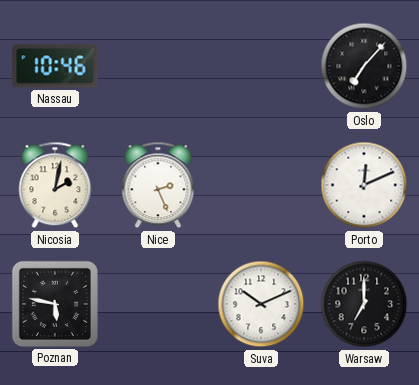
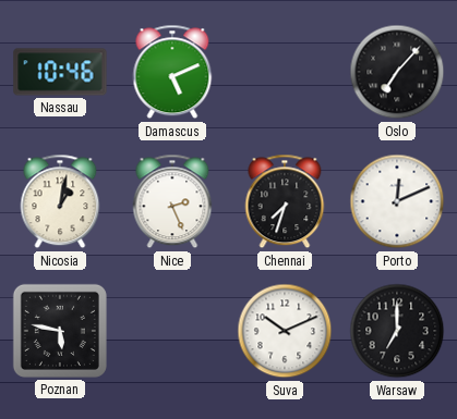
Damascus: none -> 5:11
Nicosia: 2:02 -> 1:02
Chennai: none -> 7:33
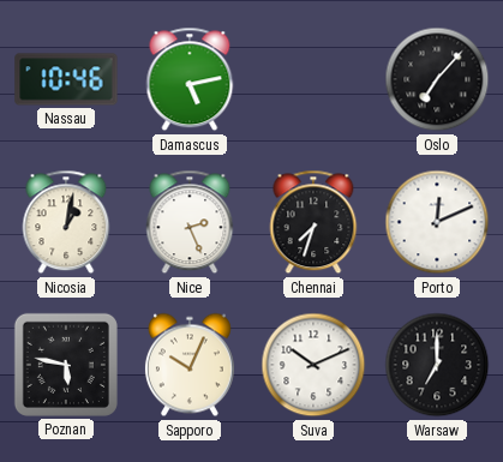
Damascus: 5:11 -> 5:13
Sapporo: none -> 10:04
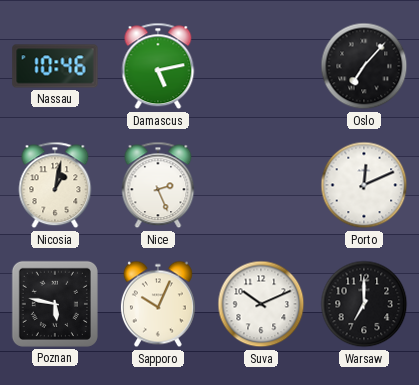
Chennai: 7:33 -> none
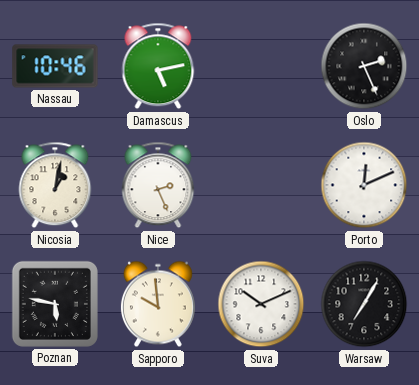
Oslo: 7:07 -> 2:26
Sapporo: 10:04 -> 9:59
Warsaw: 7:00 -> 7:05
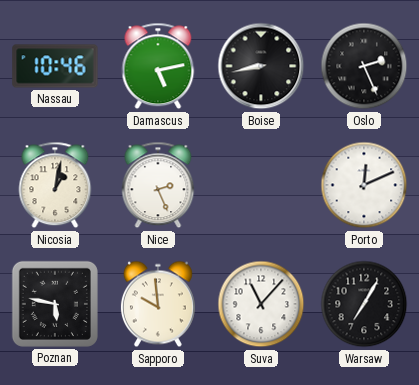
Boise: none -> 8:43
Suva: 10:11 -> 11:07
